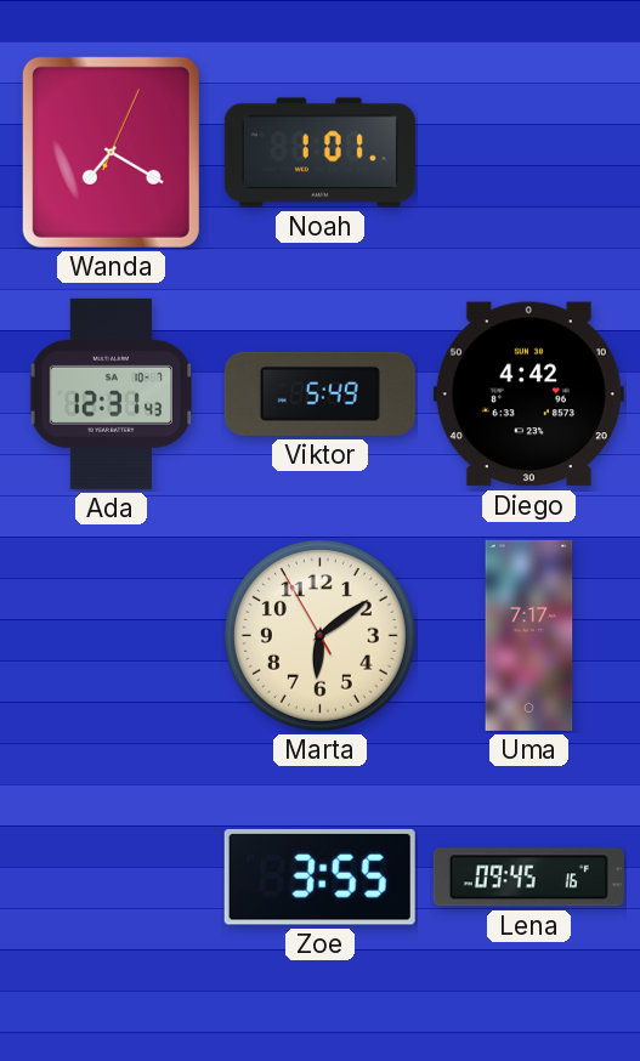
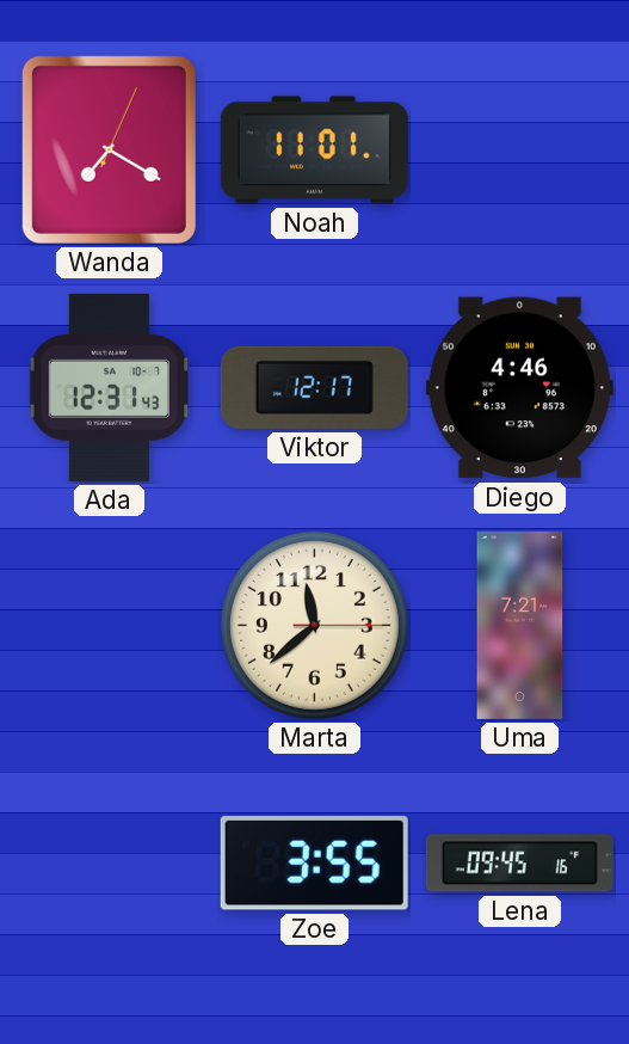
Noah: 1:01 -> 11:01
Viktor: 5:49 -> 12:17
Diego: 4:42 -> 4:46
Marta: 6:08 -> 11:38
Uma: 7:17 -> 7:21
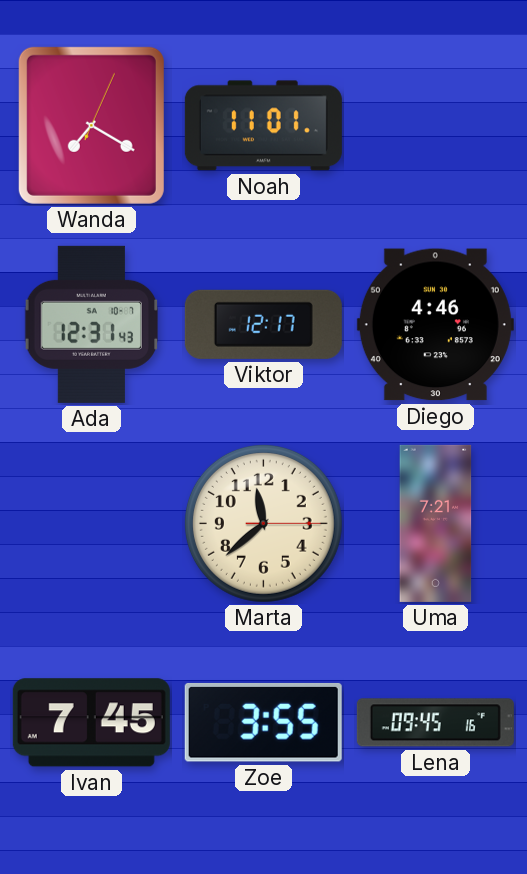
Ivan: none -> 7:45
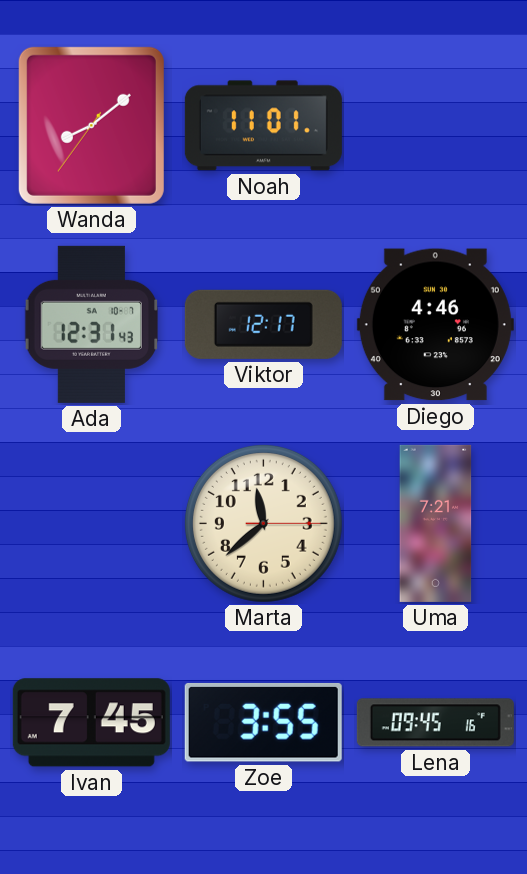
Wanda: 7:20 -> 8:08
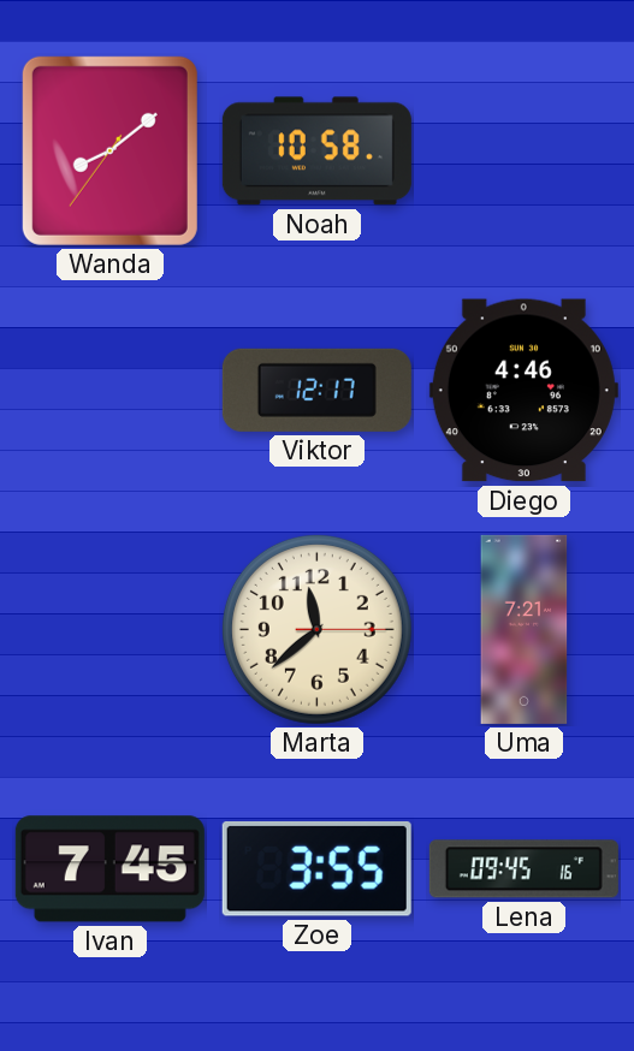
Noah: 11:01 -> 10:58
Ada: 12:31 -> none
